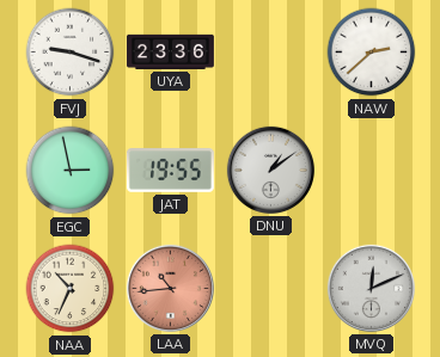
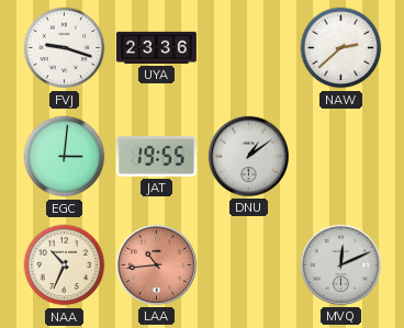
EGC: 2:58 -> 3:01
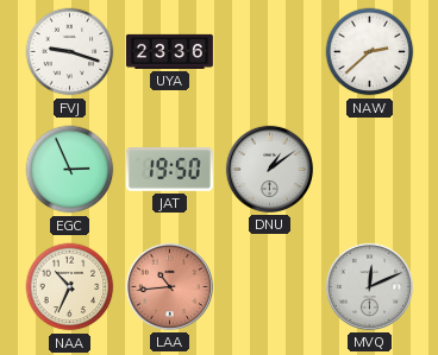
EGC: 3:01 -> 2:56
JAT: 19:55 -> 19:50
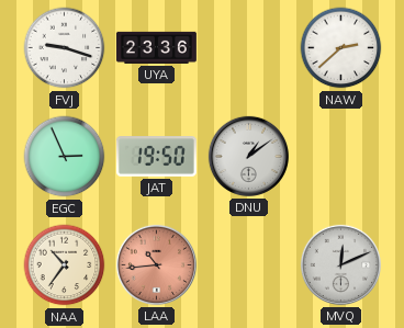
NAA: 10:34 -> 10:36
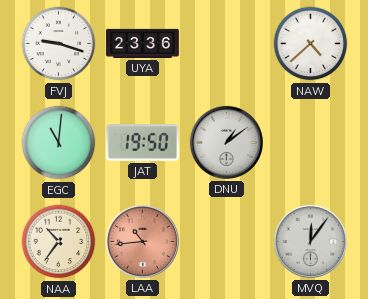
NAW: 2:38 -> 4:38
EGC: 2:56 -> 11:01
MVQ: 12:11 -> 12:06
